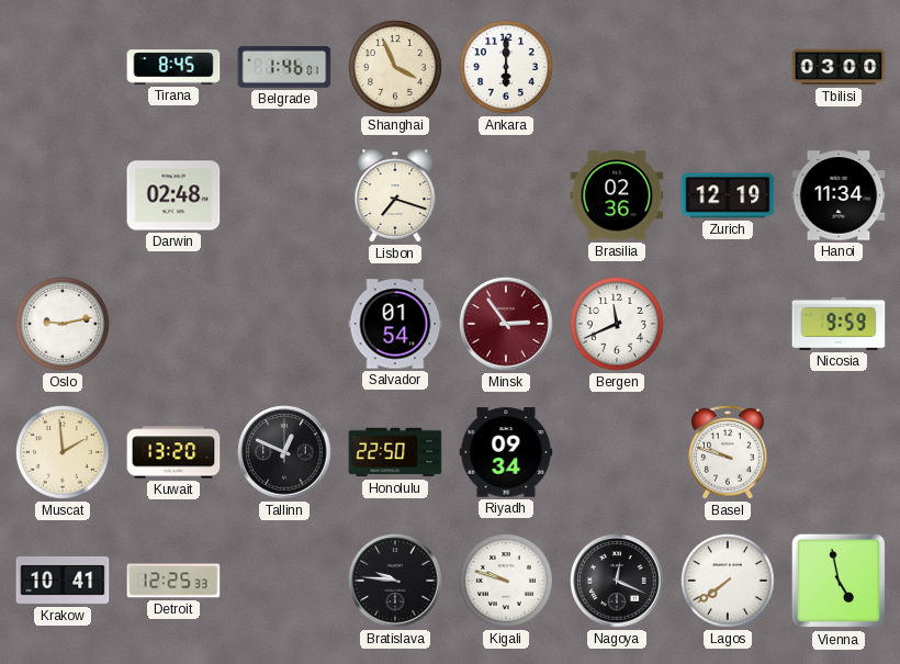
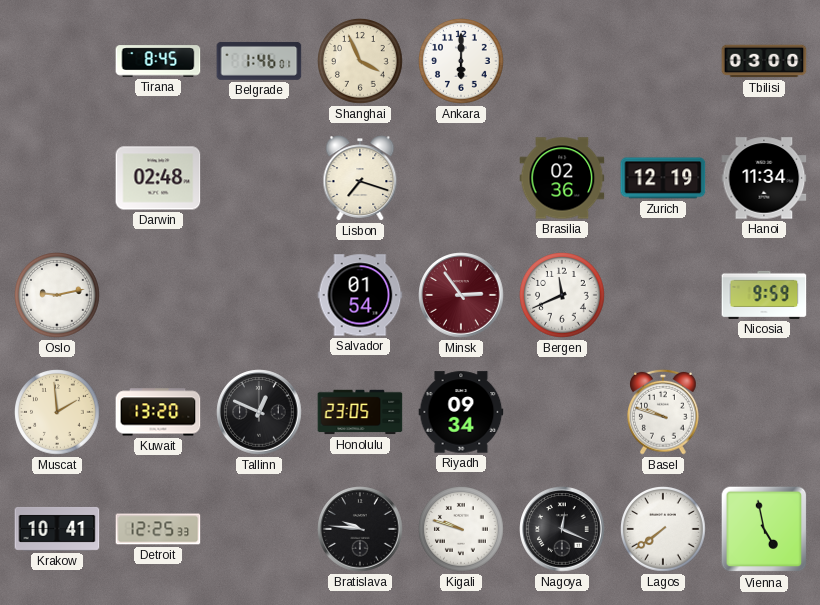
Honolulu: 22:50 -> 23:05
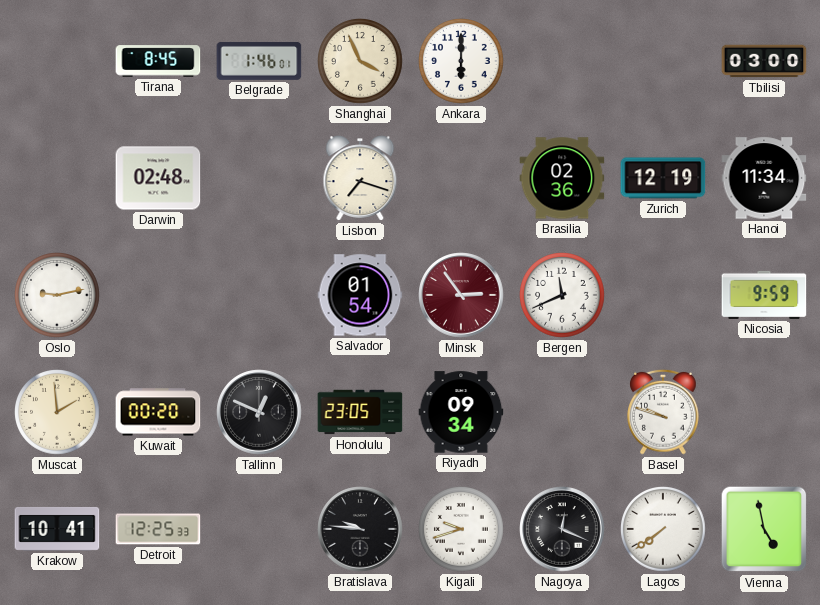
Kuwait: 13:20 -> 00:20
Kigali: 9:48 -> 9:42
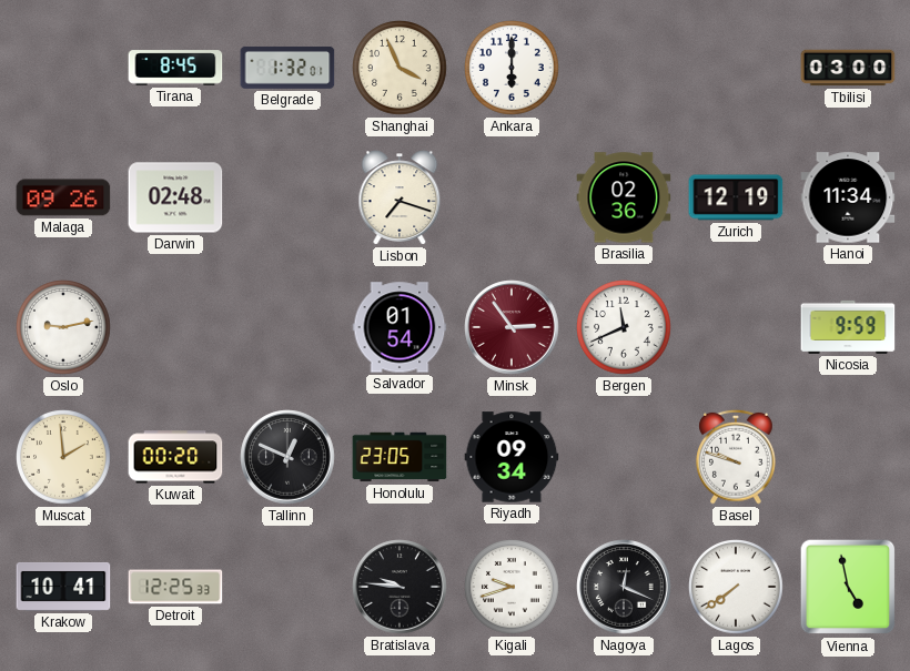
Belgrade: 1:46 -> 1:32
Malaga: none -> 09:26
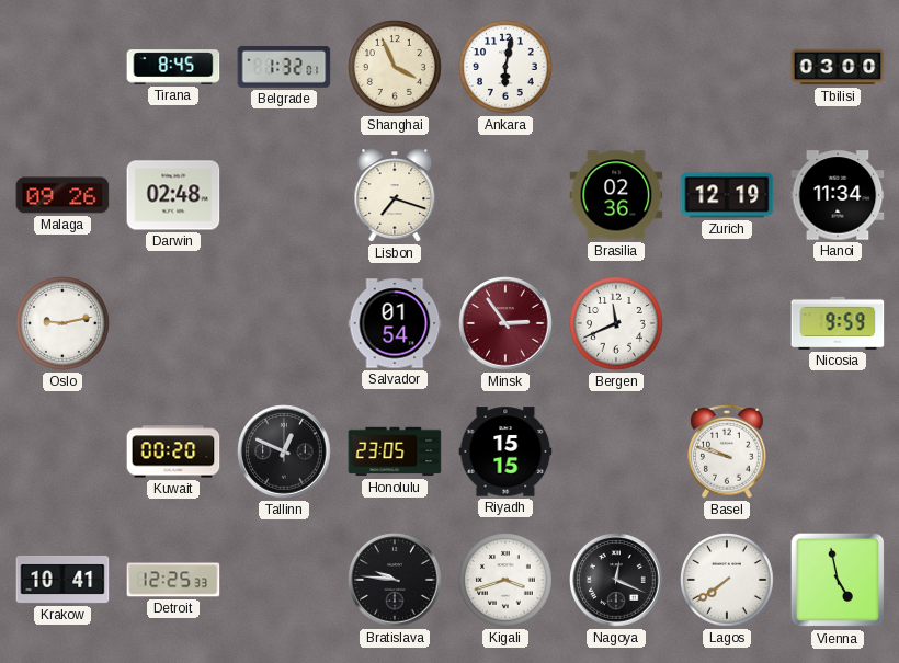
Ankara: 6:00 -> 6:02
Muscat: 1:59 -> none
Riyadh: 09:34 -> 15:15
Kigali: 9:42 -> 3:42
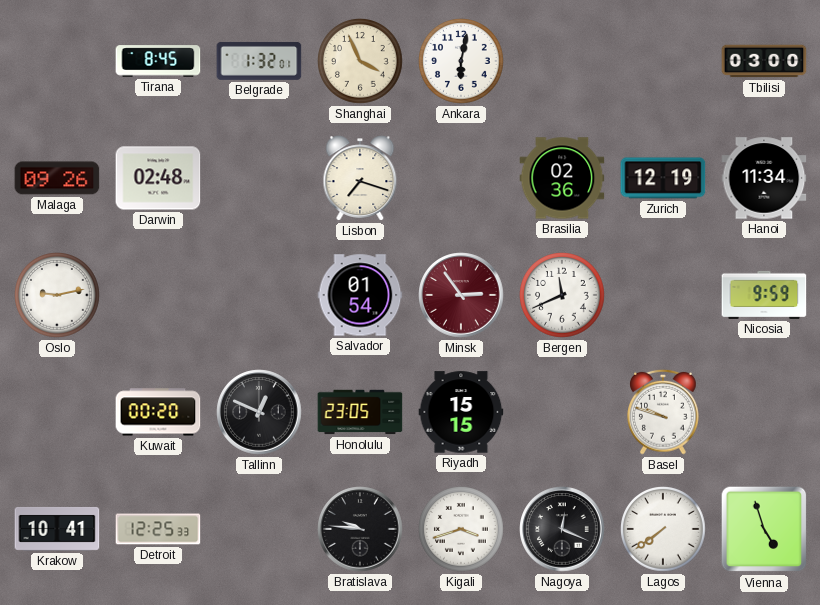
Vienna: 4:58 -> 4:57
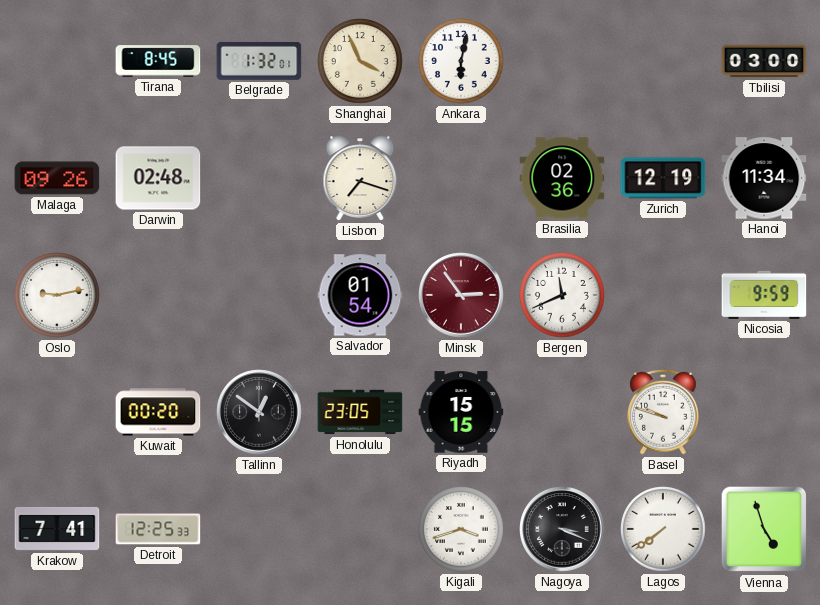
Tallinn: 12:49 -> 12:51
Krakow: 10:41 -> 7:41
Bratislava: 9:46 -> none
Nagoya: 12:19 -> 3:19
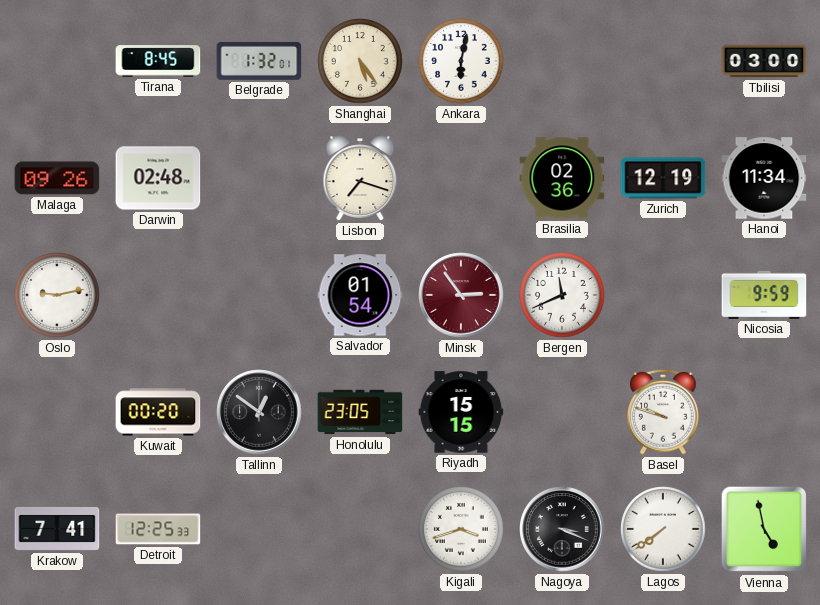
Shanghai: 3:56 -> 5:24
Vienna: 4:57 -> 4:58
